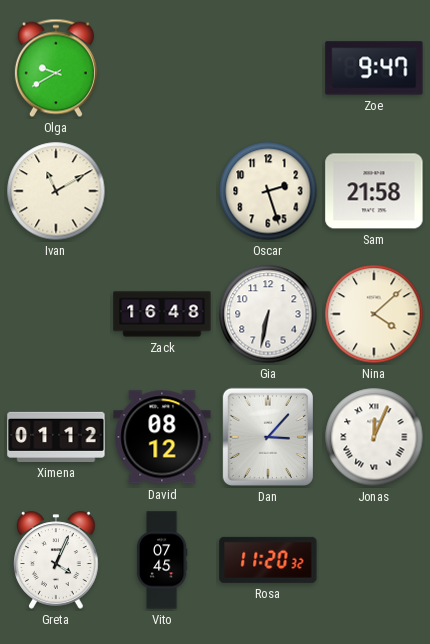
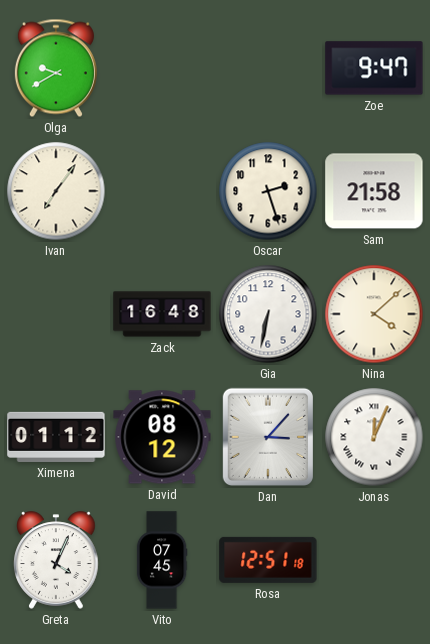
Ivan: 11:10 -> 7:06
Rosa: 11:20 -> 12:51
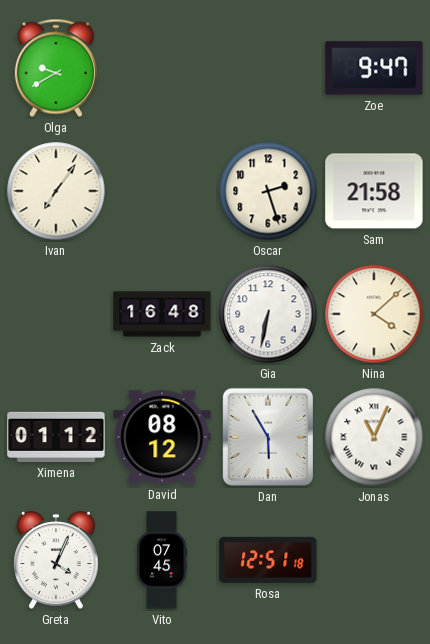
Dan: 3:07 -> 5:55
Jonas: 12:04 -> 11:04
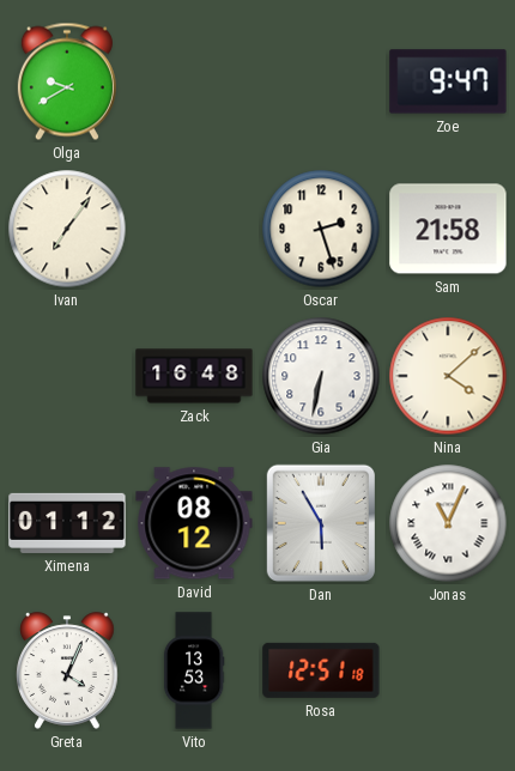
Vito: 07:45 -> 13:53
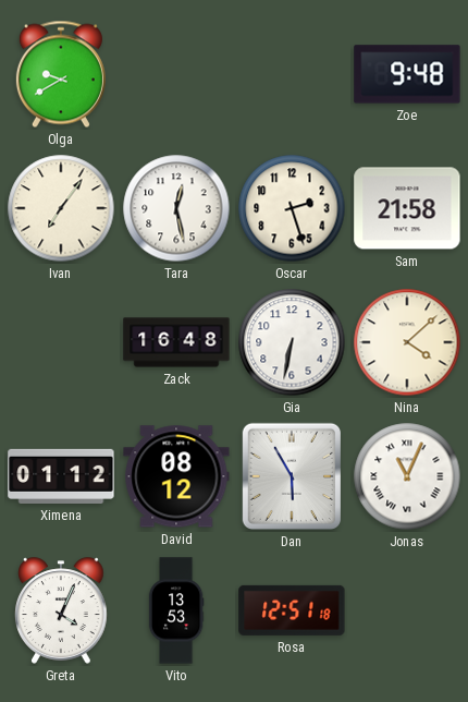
Zoe: 9:47 -> 9:48
Tara: none -> 12:28
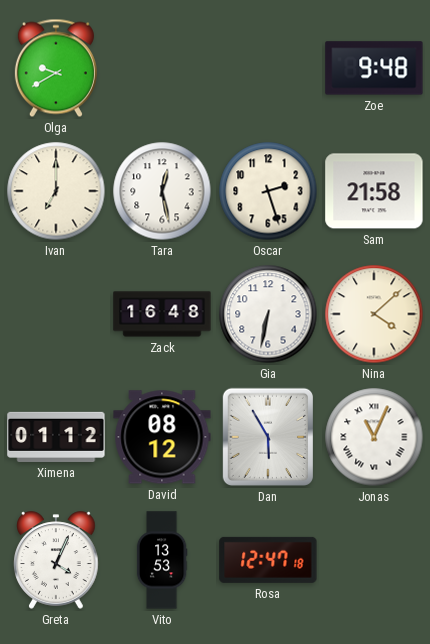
Ivan: 7:06 -> 7:00
Rosa: 12:51 -> 12:47
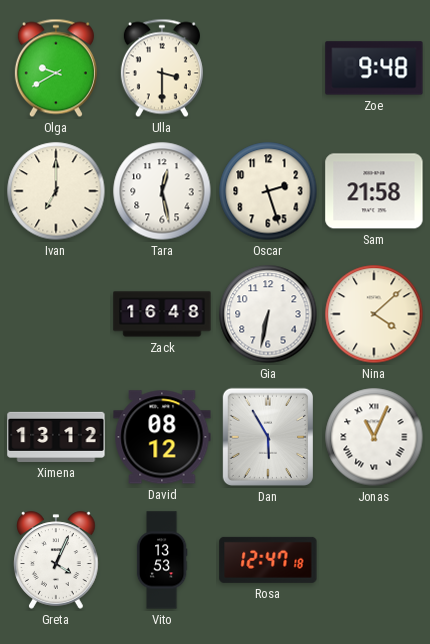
Ulla: none -> 3:30
Ximena: 01:12 -> 13:12
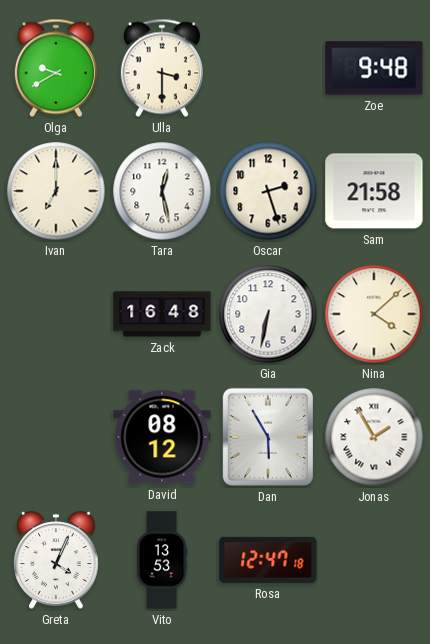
Ximena: 13:12 -> none
Jonas: 11:04 -> 1:55
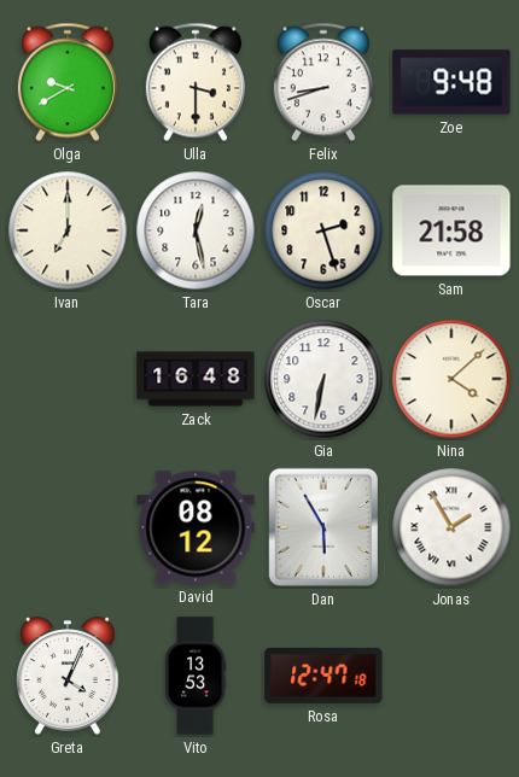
Felix: none -> 8:42
